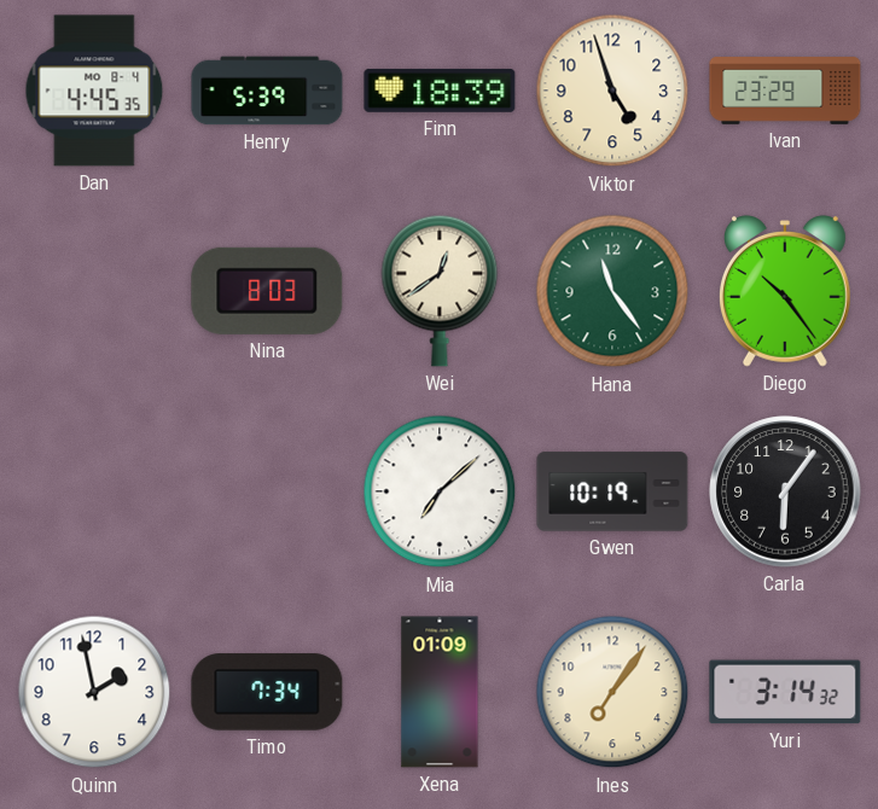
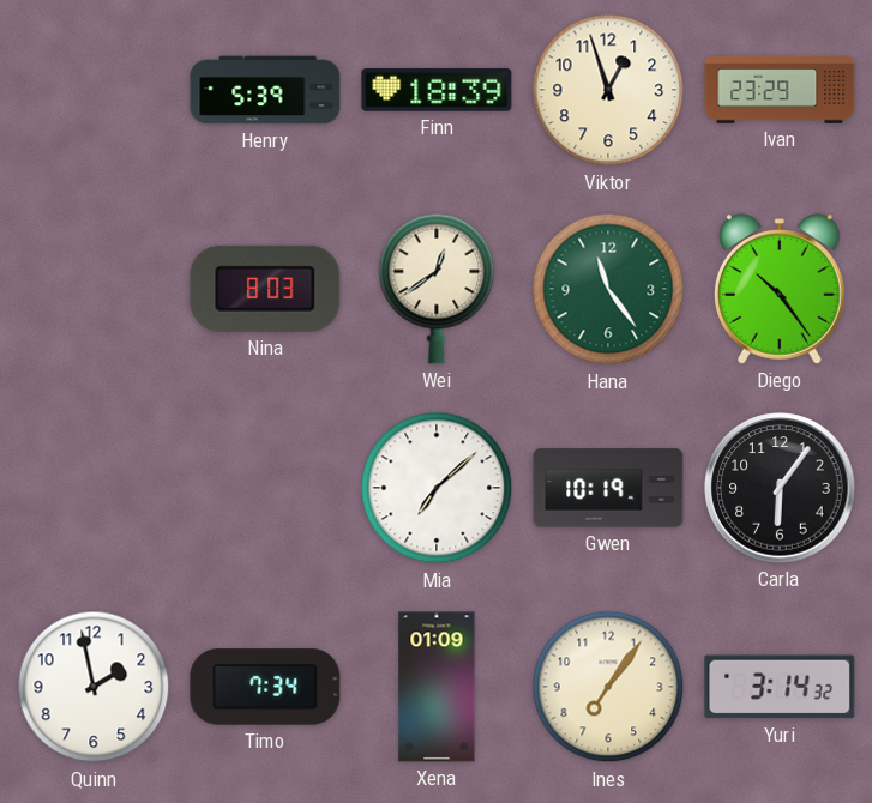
Dan: 4:45 -> none
Viktor: 4:57 -> 12:57
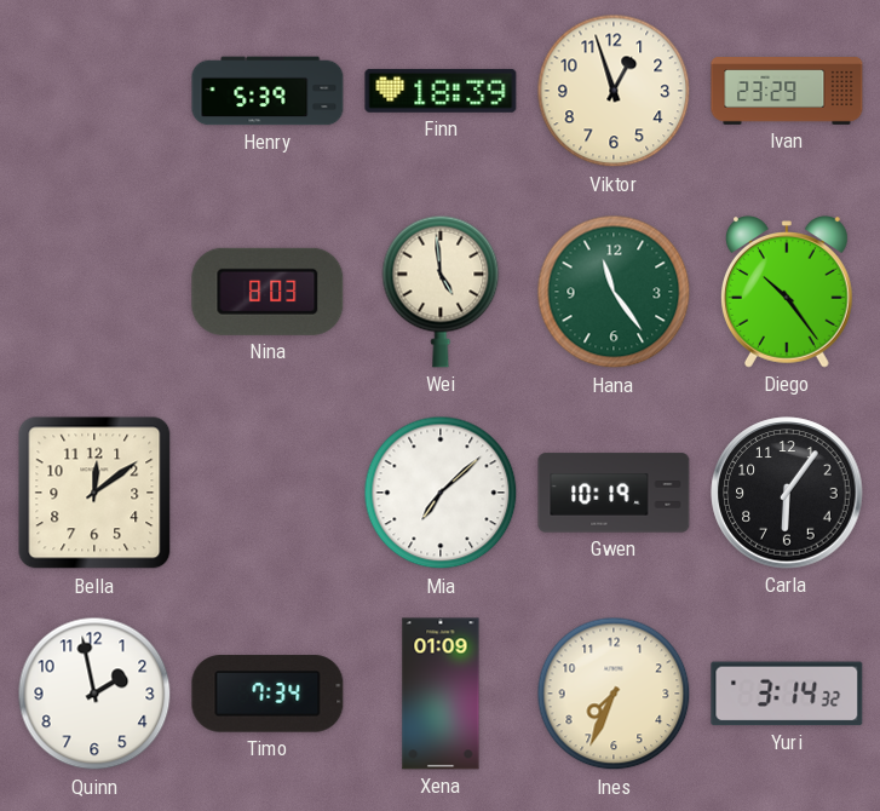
Wei: 12:39 -> 4:59
Bella: none -> 12:09
Ines: 7:06 -> 7:34
